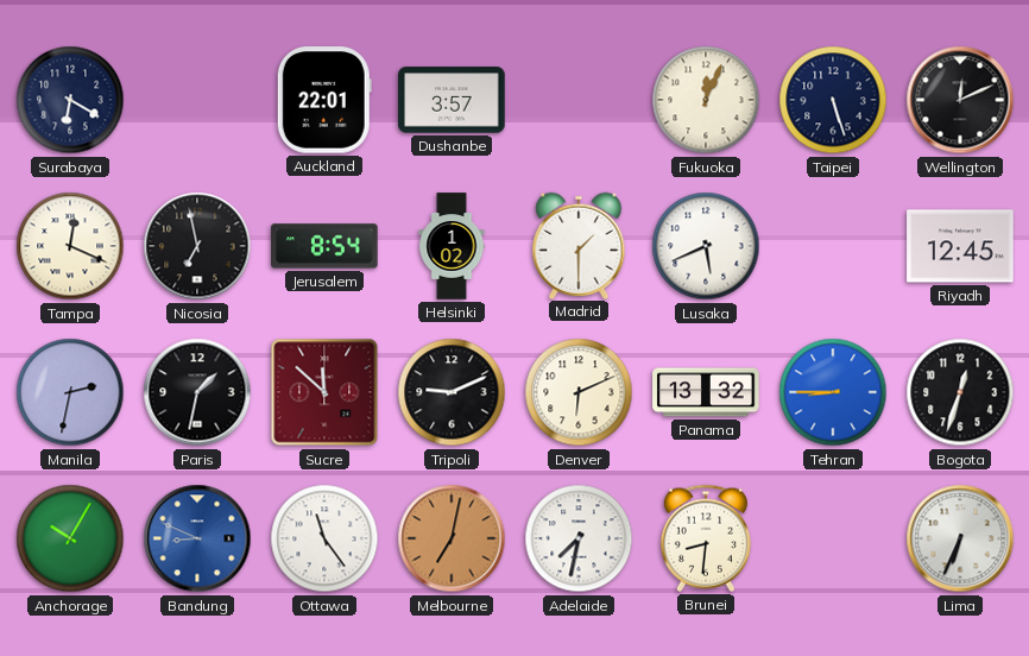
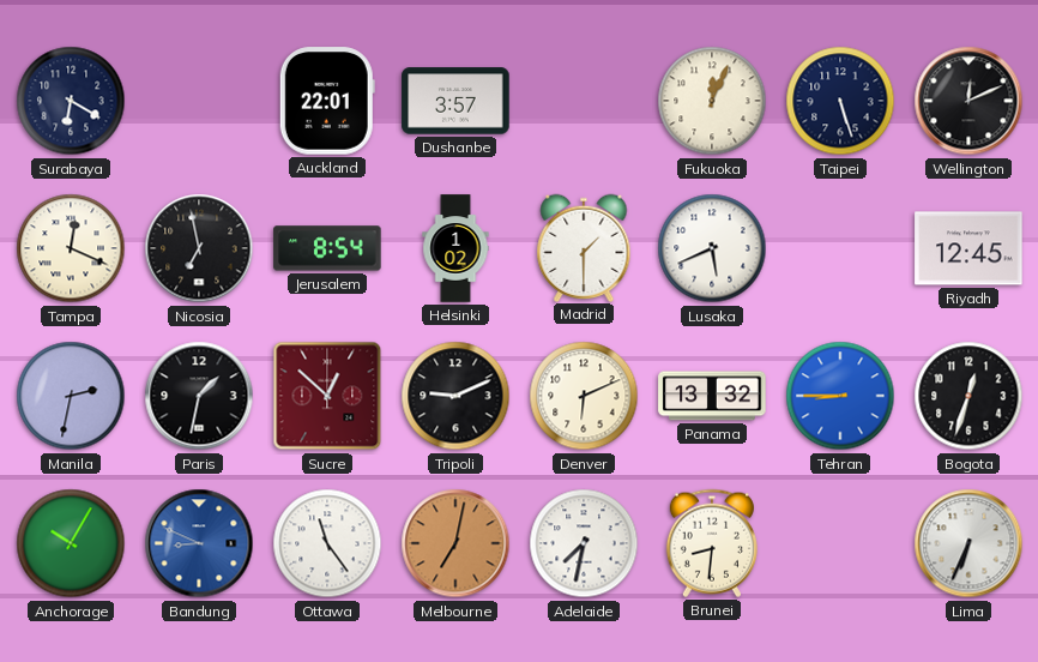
Sucre: 11:52 -> 12:52
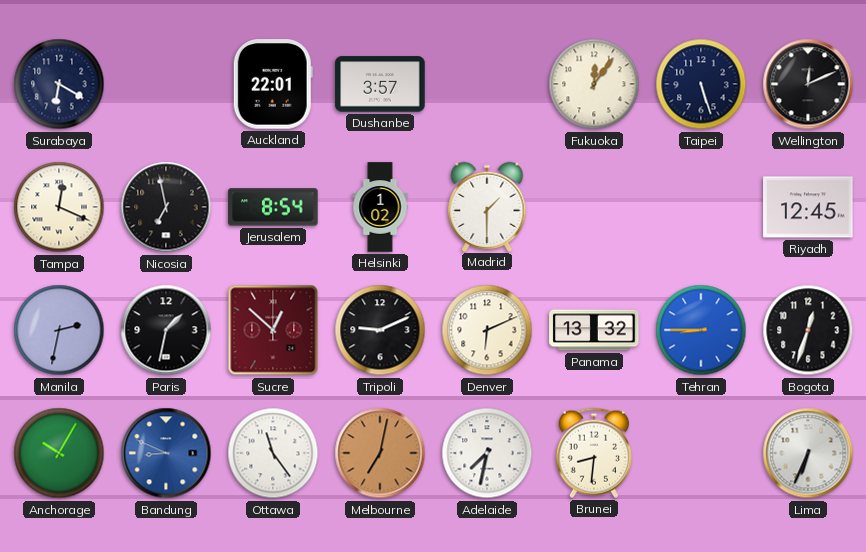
Fukuoka: 12:04 -> 12:06
Lusaka: 5:41 -> none
